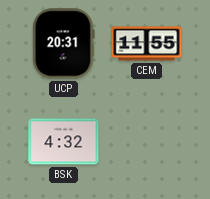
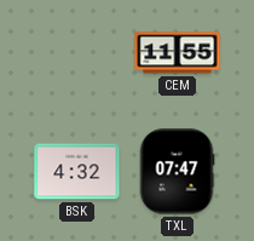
UCP: 20:31 -> none
TXL: none -> 07:47
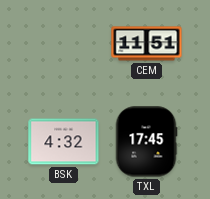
CEM: 11:55 -> 11:51
TXL: 07:47 -> 17:45
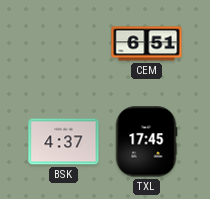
CEM: 11:51 -> 6:51
BSK: 4:32 -> 4:37
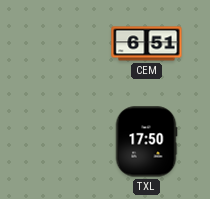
BSK: 4:37 -> none
TXL: 17:45 -> 17:50
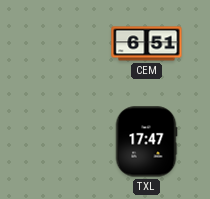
TXL: 17:50 -> 17:47
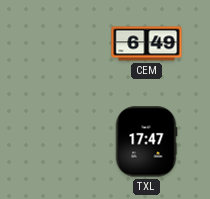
CEM: 6:51 -> 6:49
